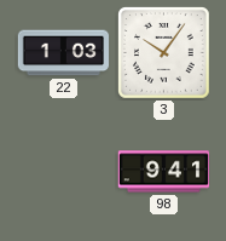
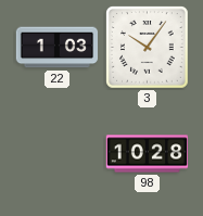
98: 9:41 -> 10:28
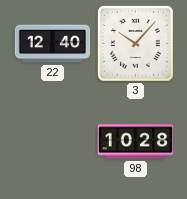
22: 1:03 -> 12:40
3: 10:06 -> 10:07
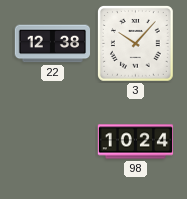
22: 12:40 -> 12:38
98: 10:28 -> 10:24
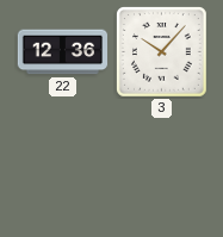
22: 12:38 -> 12:36
98: 10:24 -> none
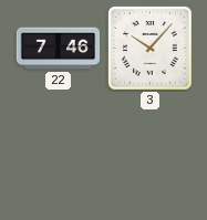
22: 12:36 -> 7:46
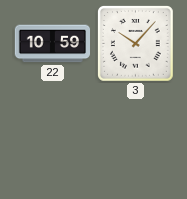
22: 7:46 -> 10:59
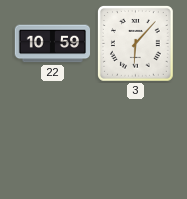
3: 10:07 -> 6:07
